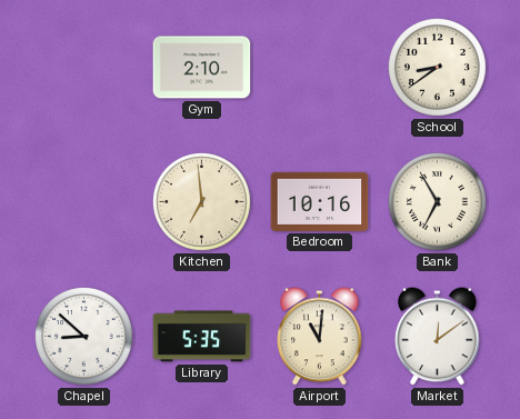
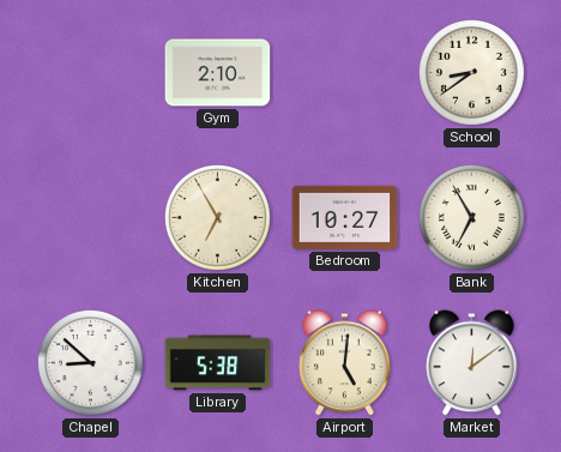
Kitchen: 6:59 -> 6:55
Bedroom: 10:16 -> 10:27
Library: 5:35 -> 5:38
Airport: 11:01 -> 5:01
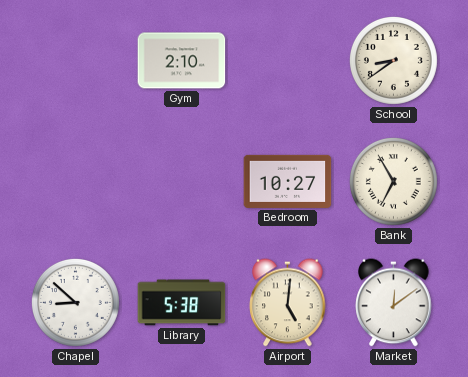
Kitchen: 6:55 -> none
